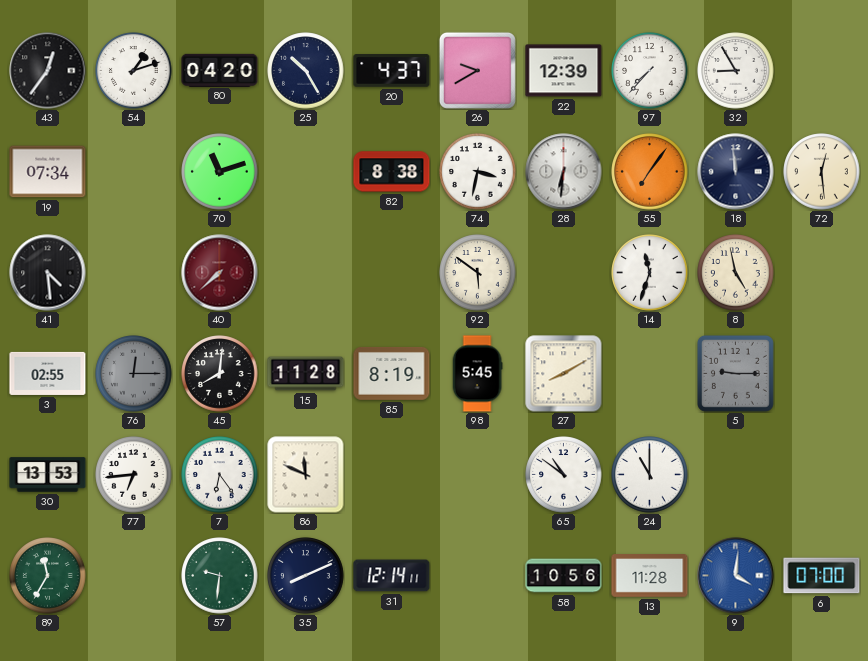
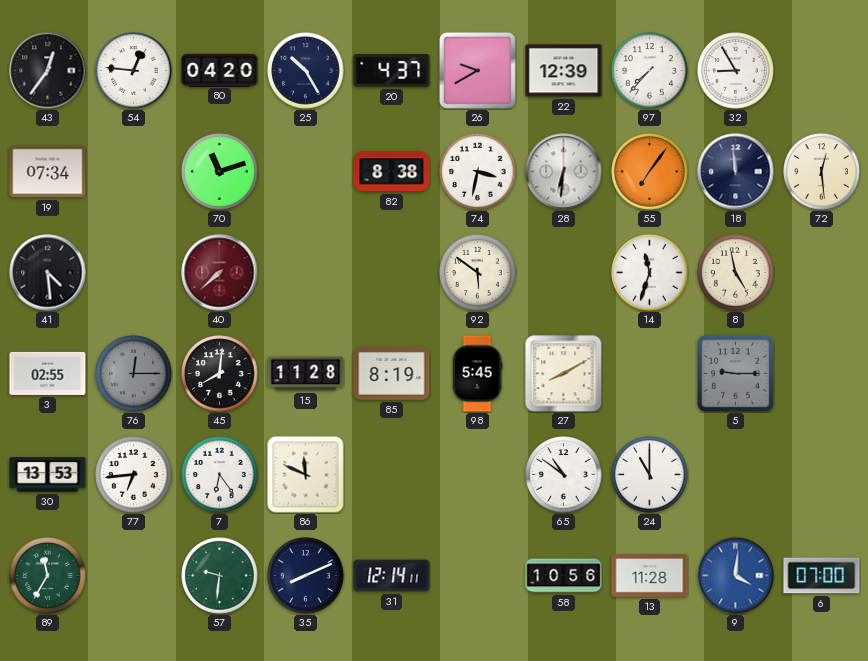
54: 1:12 -> 12:46
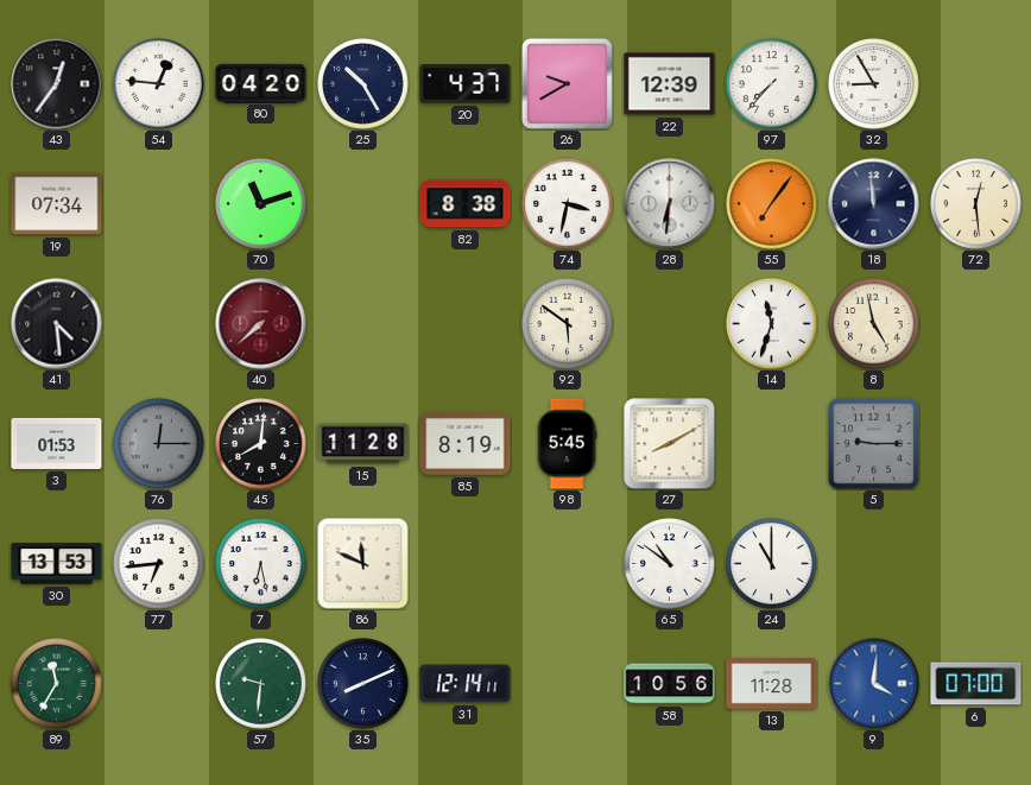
3: 02:55 -> 01:53
7: 6:24 -> 6:28
